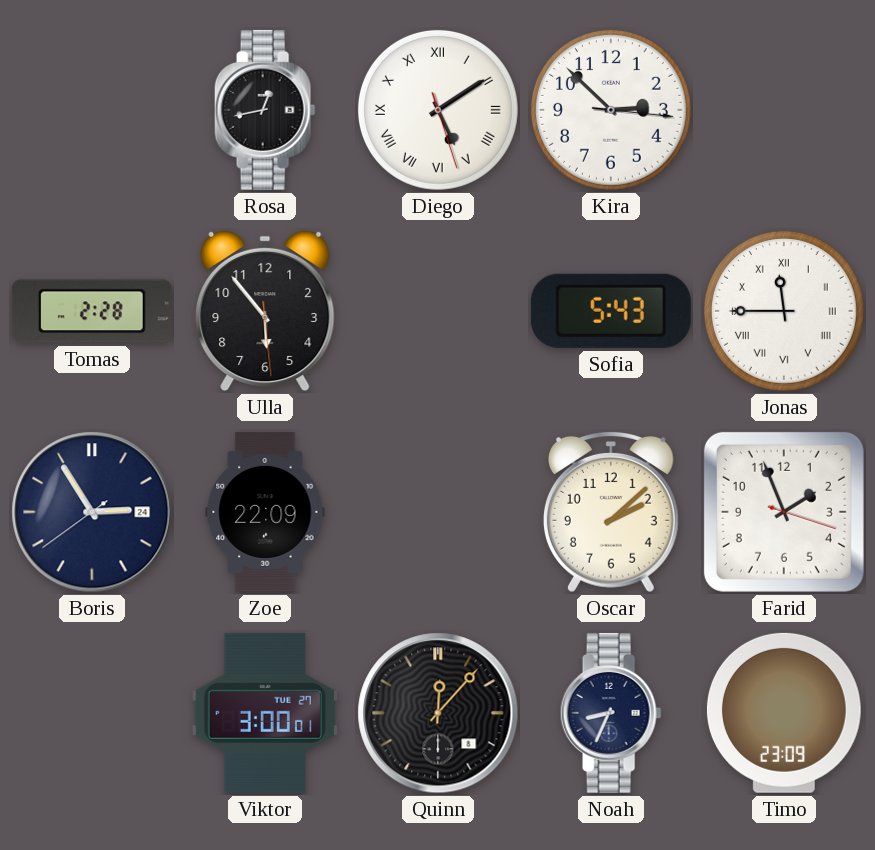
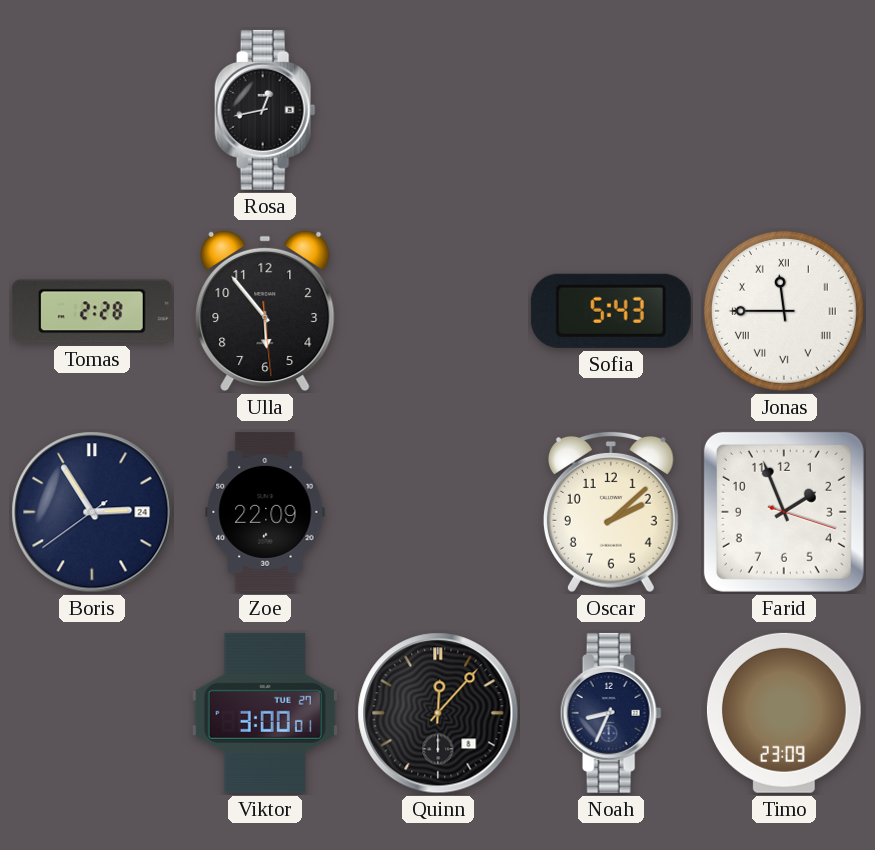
Diego: 5:09 -> none
Kira: 2:52 -> none
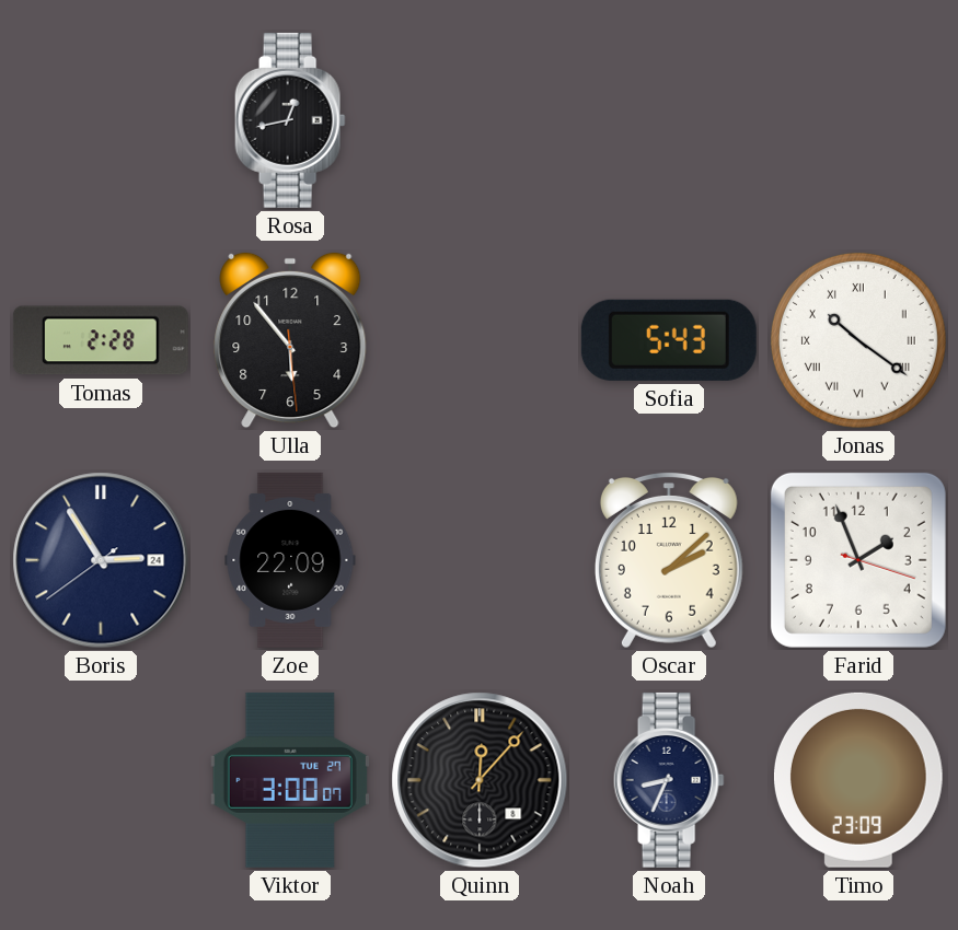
Jonas: 11:45 -> 10:21
Viktor: 3:00:01 -> 3:00:07
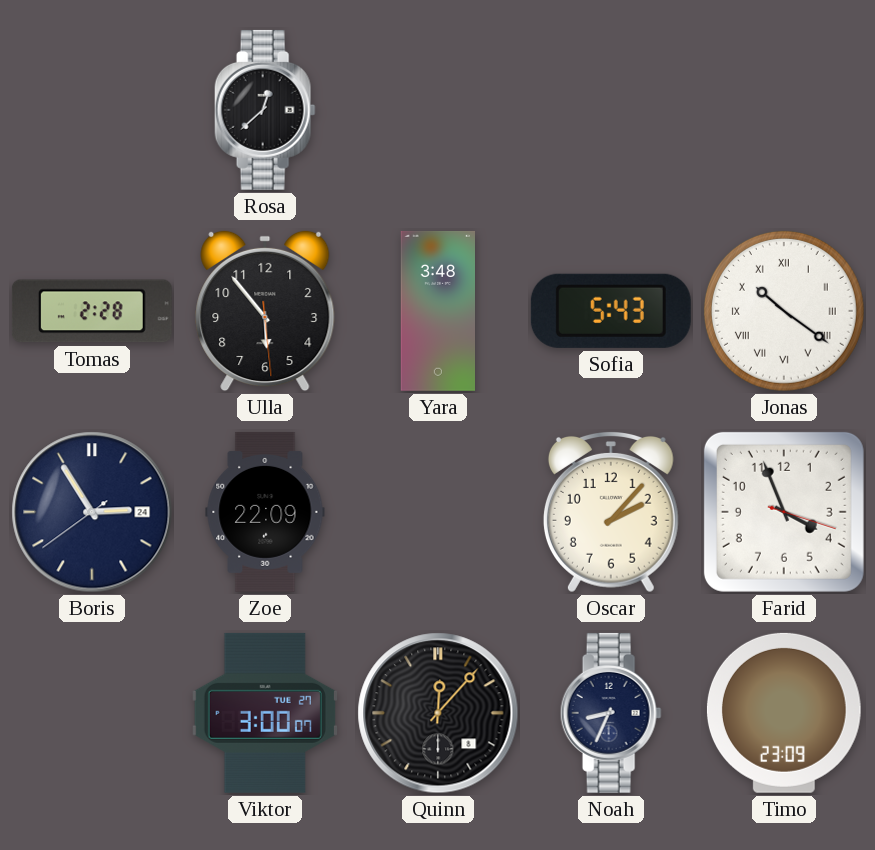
Rosa: 12:43 -> 12:38
Yara: none -> 3:48
Oscar: 2:08 -> 2:07
Farid: 1:56 -> 3:56
